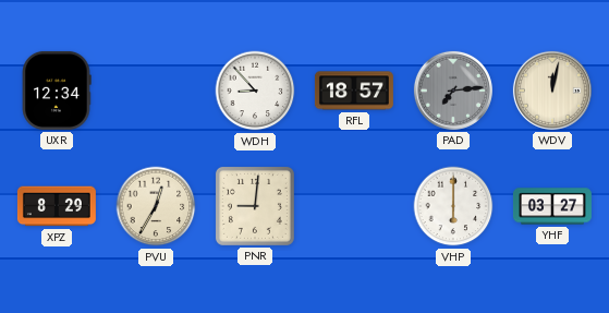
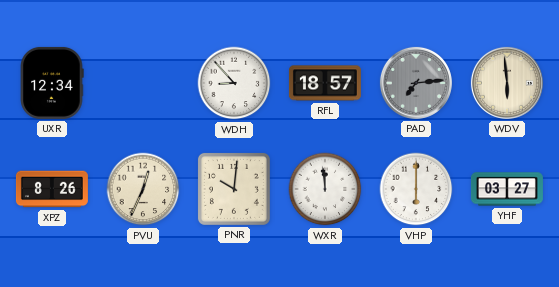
WDV: 12:02 -> 5:59
XPZ: 8:29 -> 8:26
PVU: 12:35 -> 12:34
PNR: 9:01 -> 10:01
WXR: none -> 11:59
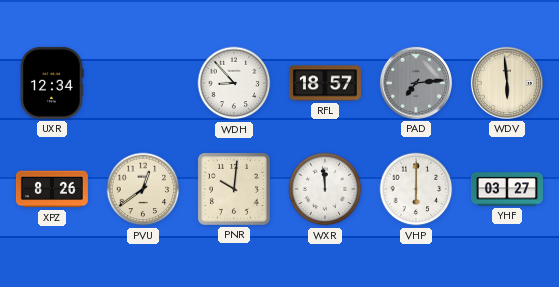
PVU: 12:34 -> 12:39
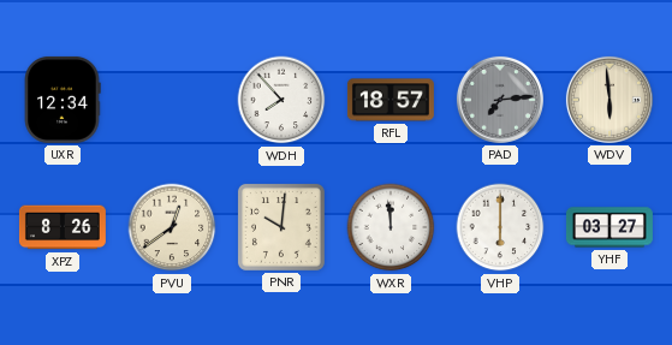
WDH: 8:53 -> 7:53
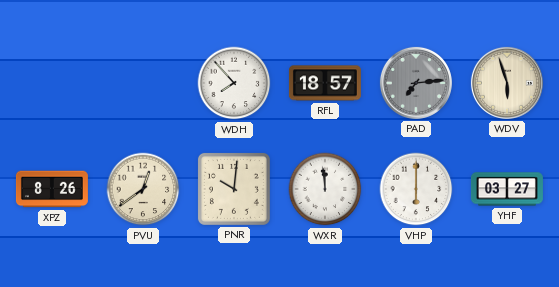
UXR: 12:34 -> none
WDV: 5:59 -> 5:57
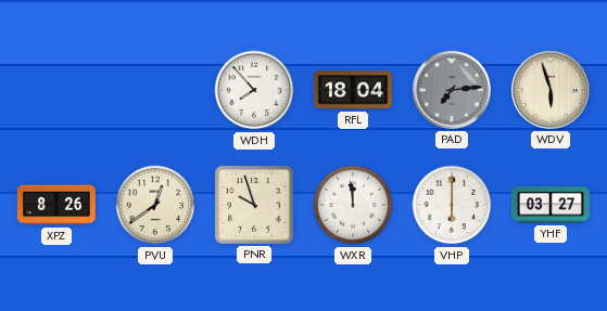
RFL: 18:57 -> 18:04
PNR: 10:01 -> 9:57
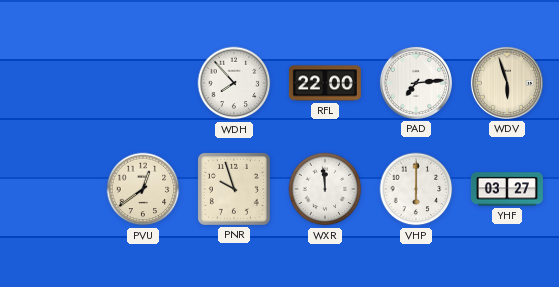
RFL: 18:04 -> 22:00
PAD dial: grey -> white
XPZ: 8:26 -> none
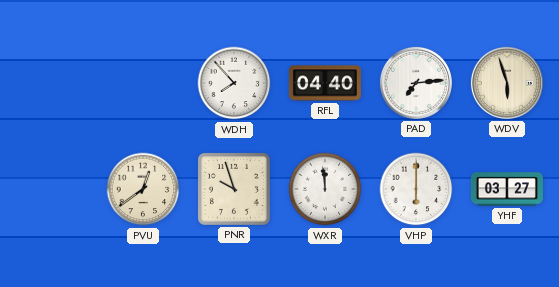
RFL: 22:00 -> 04:40
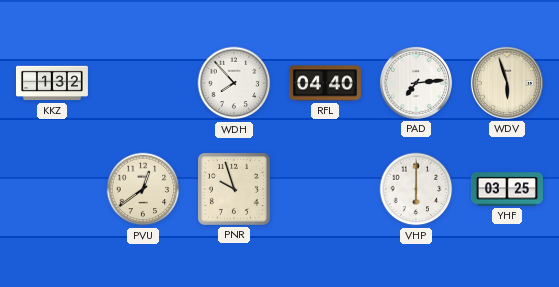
KKZ: none -> 1:32
WXR: 11:59 -> none
YHF: 03:27 -> 03:25
